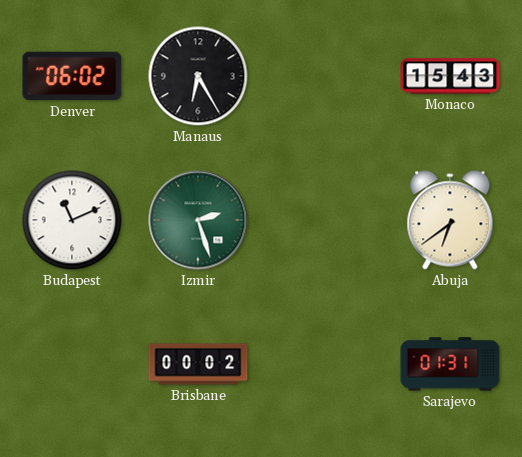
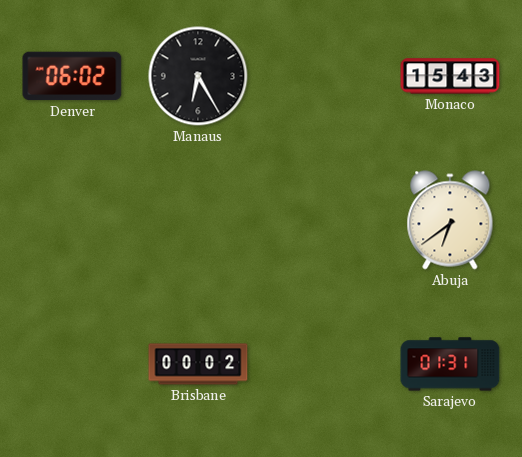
Budapest: 11:11 -> none
Izmir: 2:27 -> none
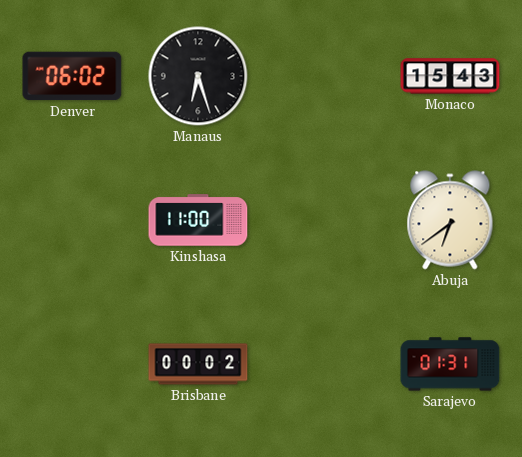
Manaus: 6:25 -> 6:27
Kinshasa: none -> 11:00
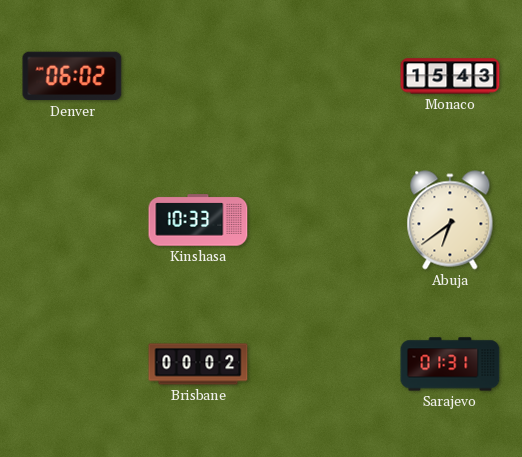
Manaus: 6:27 -> none
Kinshasa: 11:00 -> 10:33
